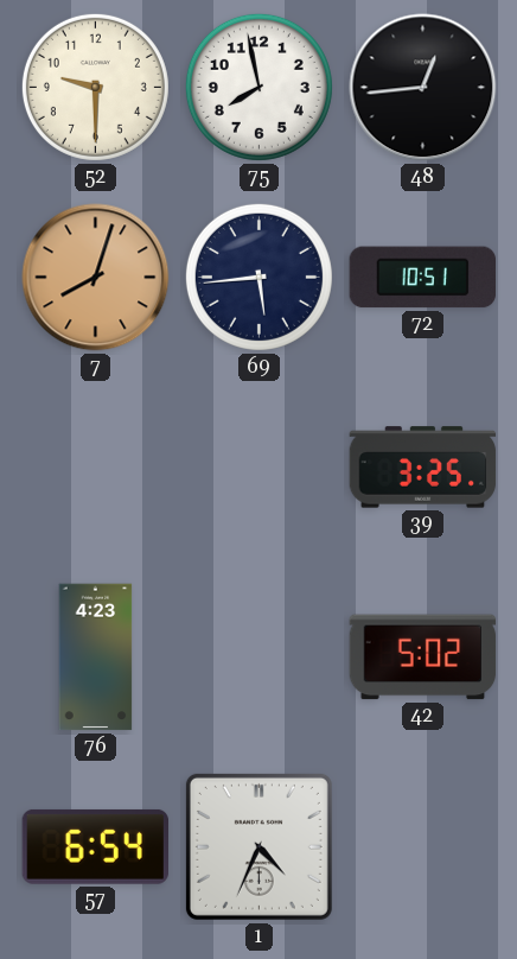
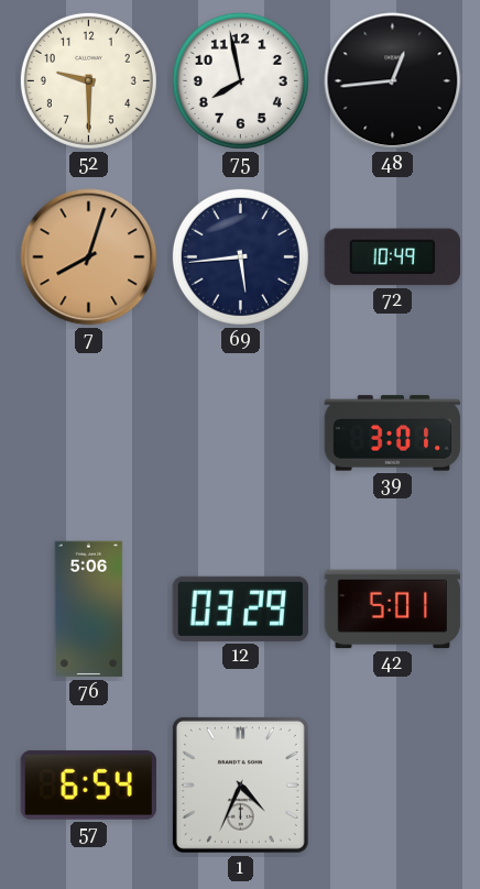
72: 10:51 -> 10:49
39: 3:25 -> 3:01
76: 4:23 -> 5:06
12: none -> 03:29
42: 5:02 -> 5:01
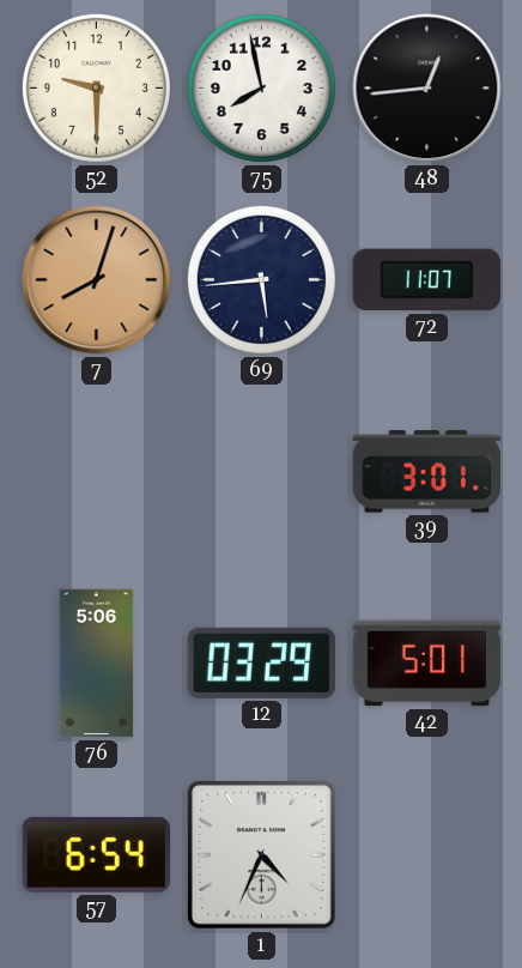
72: 10:49 -> 11:07
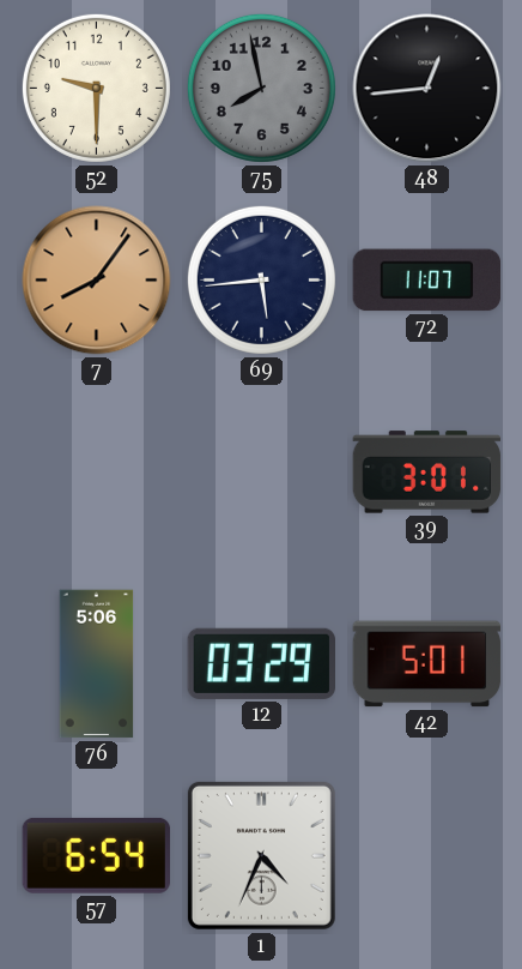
75 dial: white -> grey
7: 8:03 -> 8:06
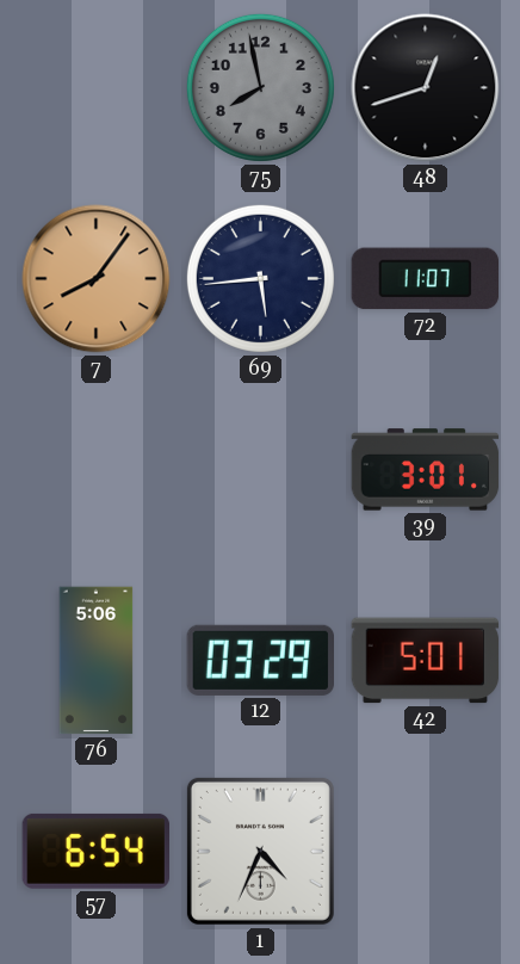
52: 9:30 -> none
48: 12:44 -> 12:42
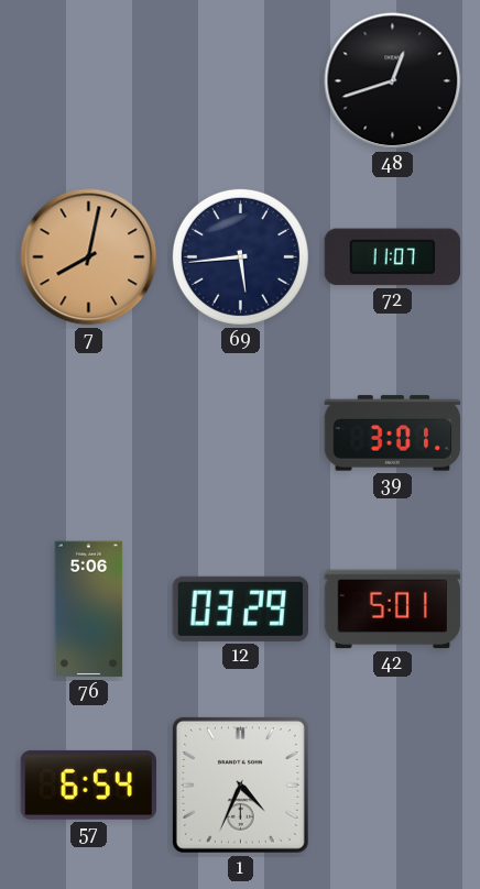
75: 7:58 -> none
7: 8:06 -> 8:02
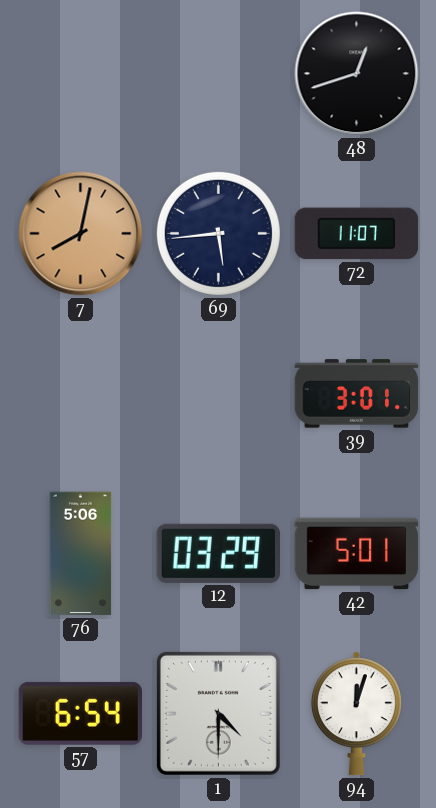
1: 4:34 -> 4:30
94: none -> 12:03
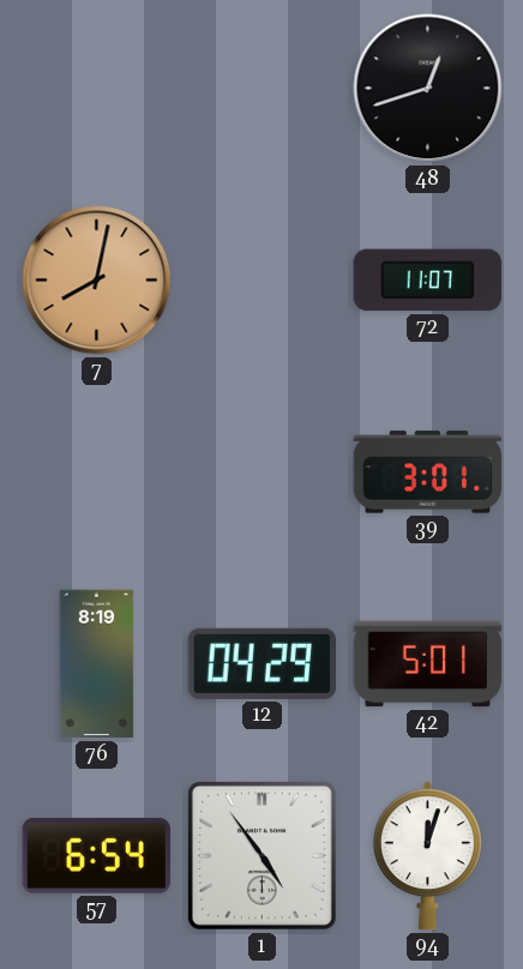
69: 5:44 -> none
76: 5:06 -> 8:19
12: 03:29 -> 04:29
1: 4:30 -> 4:54
